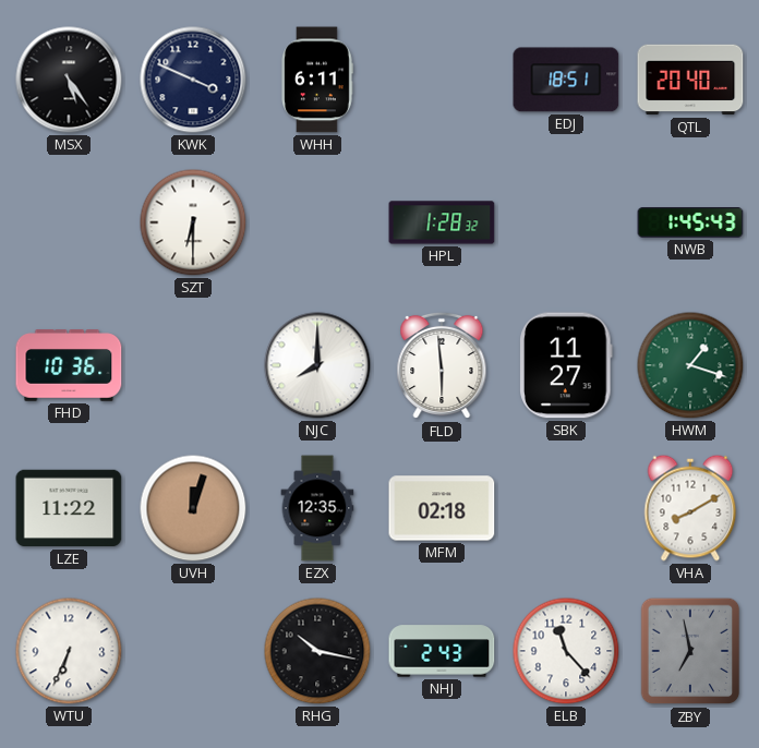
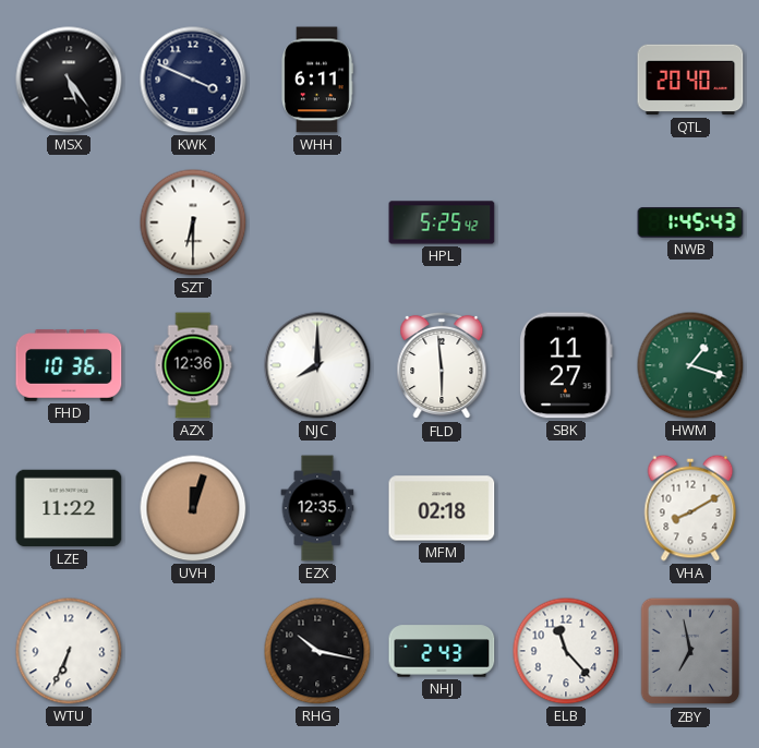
EDJ: 18:51 -> none
HPL: 1:28 -> 5:25
AZX: none -> 12:36
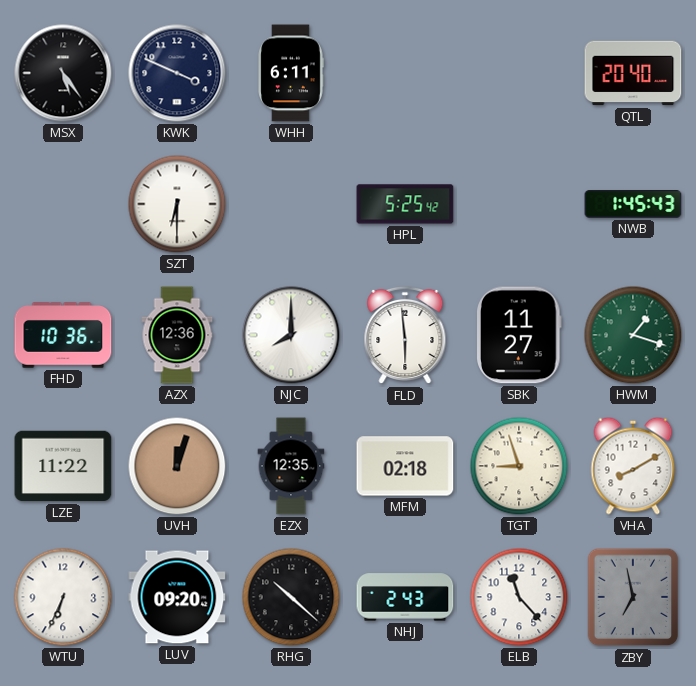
TGT: none -> 8:57
LUV: none -> 09:20
RHG: 10:17 -> 10:22
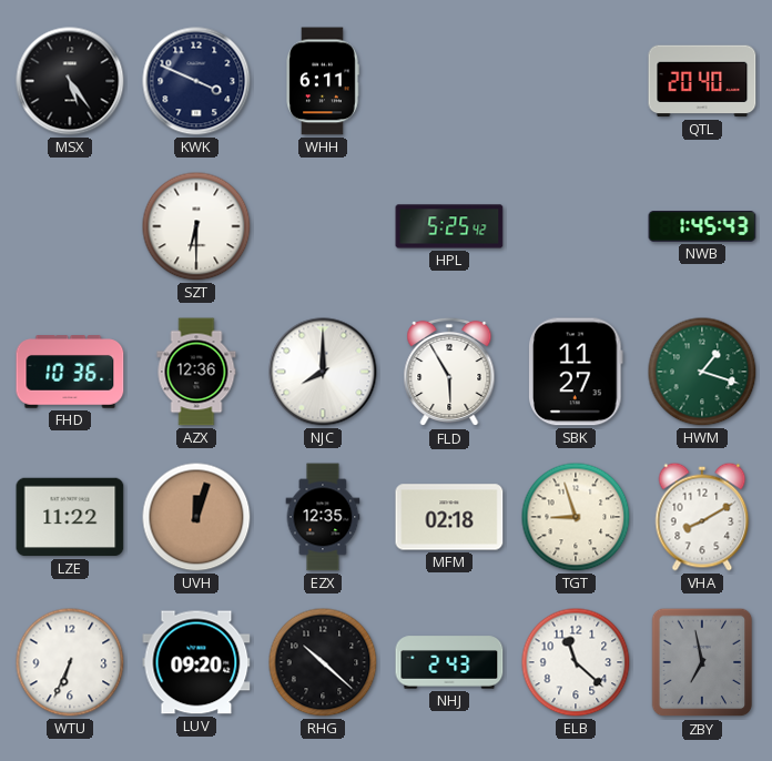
FLD: 5:59 -> 5:55
ELB: 11:23 -> 11:22
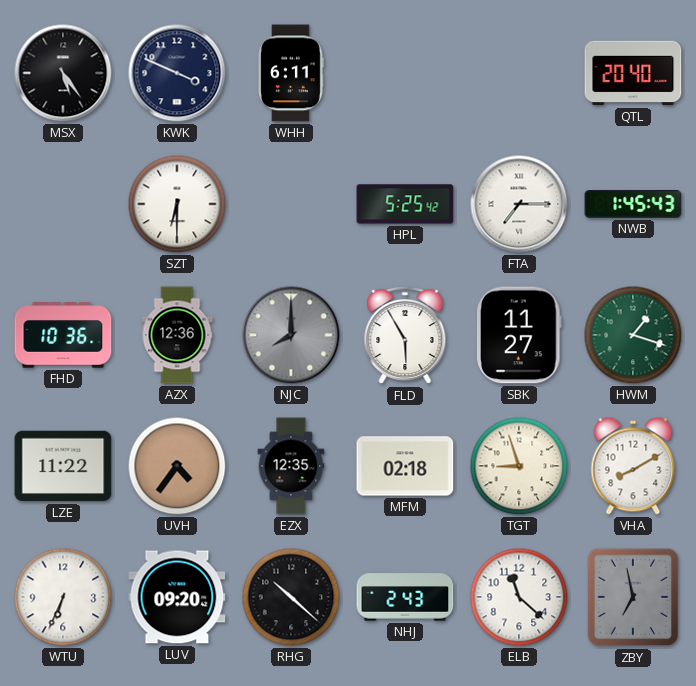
FTA: none -> 7:15
NJC dial: white -> grey
UVH: 12:03 -> 4:36
